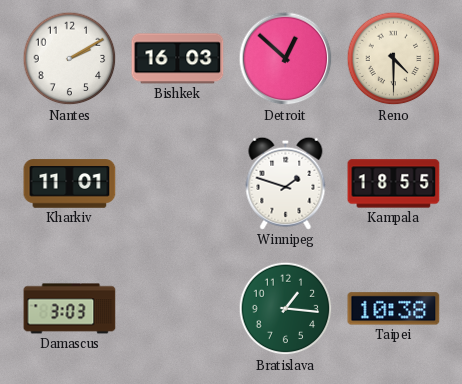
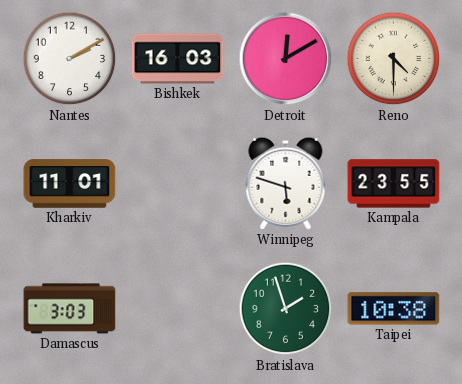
Detroit: 12:52 -> 12:10
Winnipeg: 1:48 -> 5:48
Kampala: 18:55 -> 23:55
Bratislava: 1:16 -> 1:57
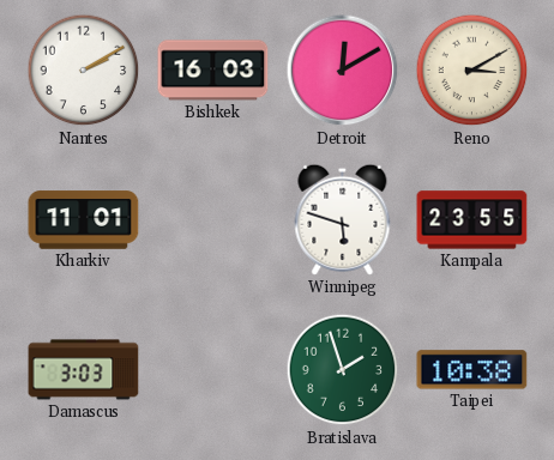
Reno: 4:30 -> 3:10
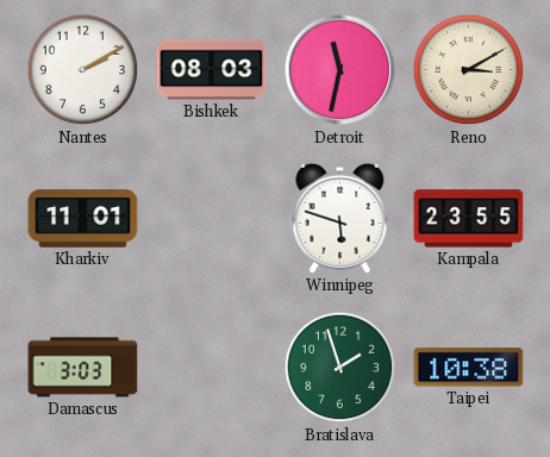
Bishkek: 16:03 -> 08:03
Detroit: 12:10 -> 11:32
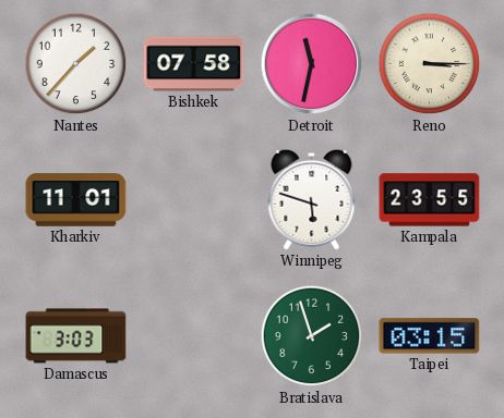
Nantes: 2:10 -> 1:37
Bishkek: 08:03 -> 07:58
Reno: 3:10 -> 3:15
Taipei: 10:38 -> 03:15
